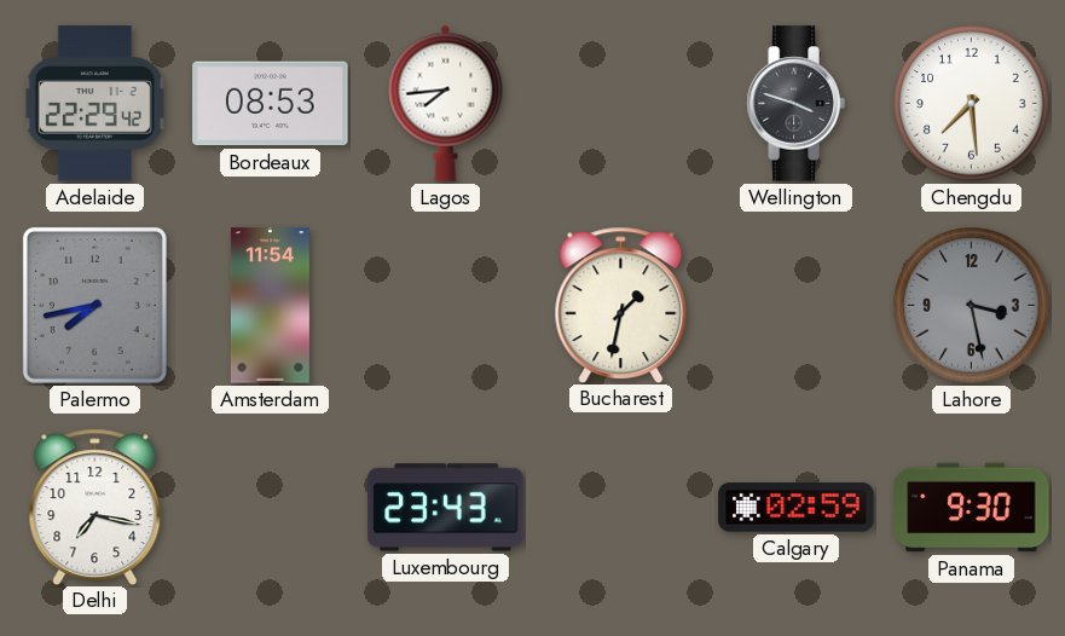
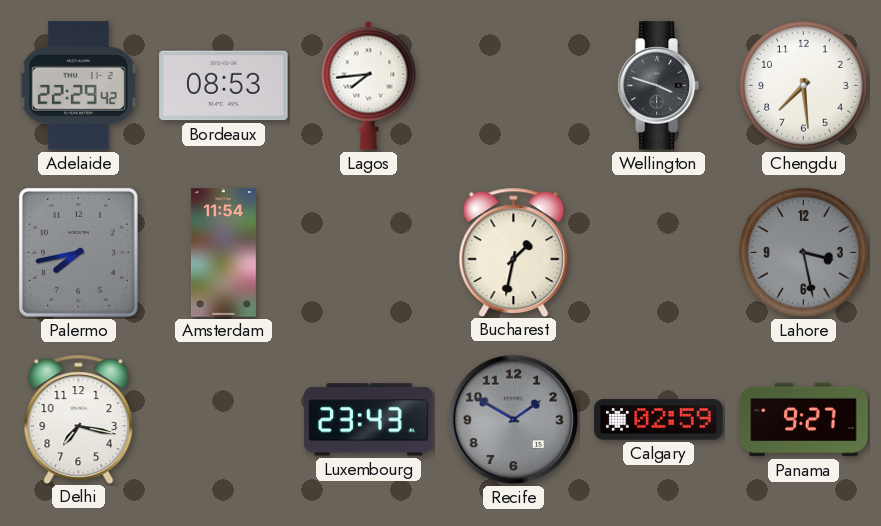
Recife: none -> 1:50
Panama: 9:30 -> 9:27
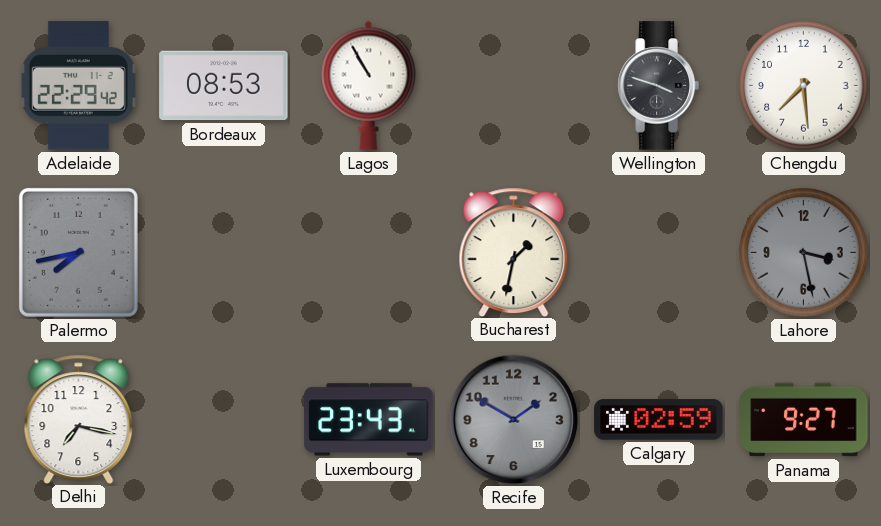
Lagos: 7:44 -> 10:55
Amsterdam: 11:54 -> none
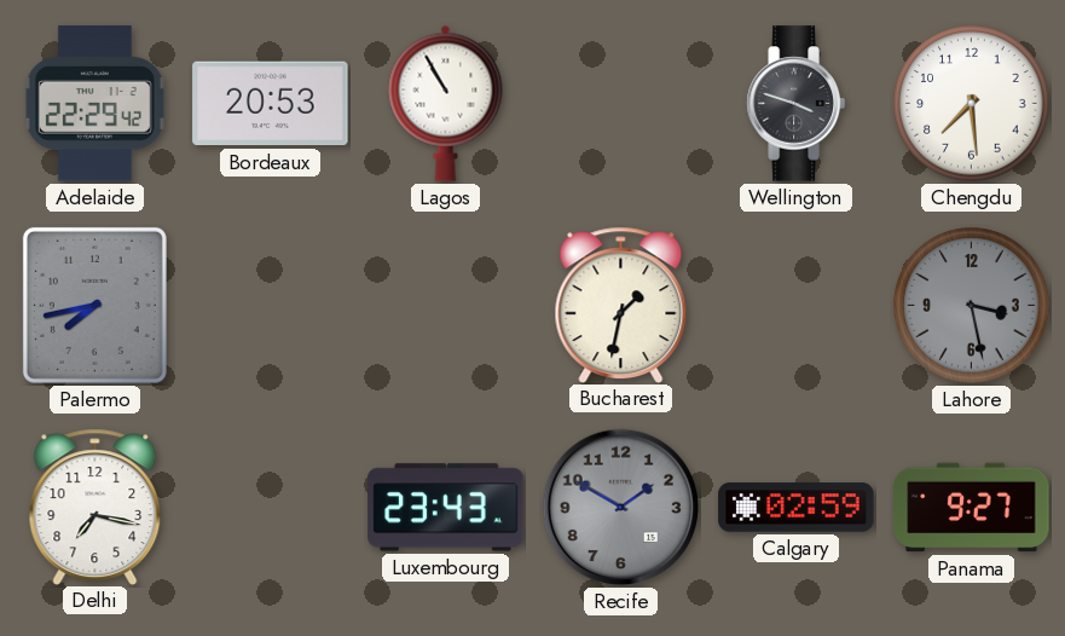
Bordeaux: 08:53 -> 20:53
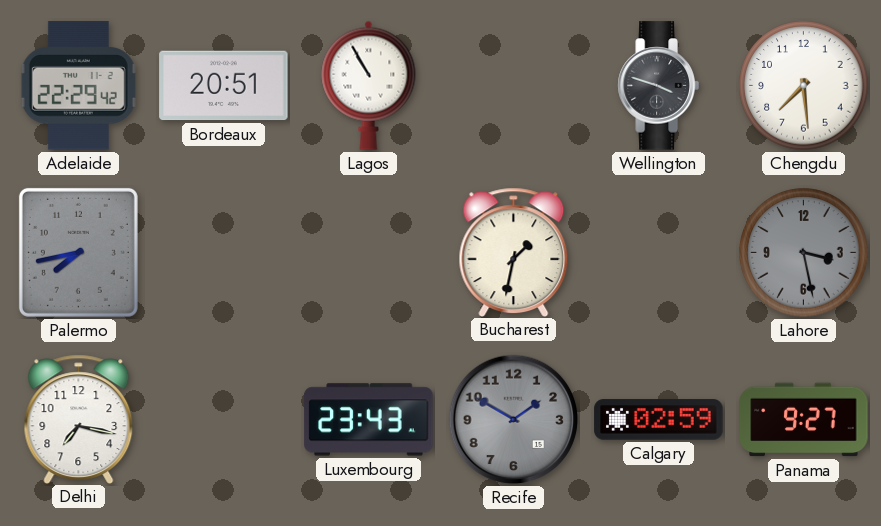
Bordeaux: 20:53 -> 20:51
